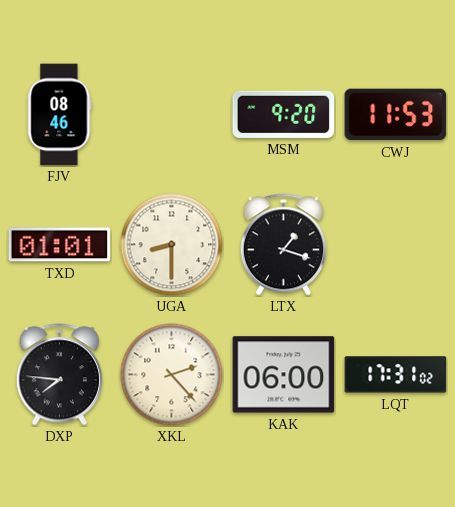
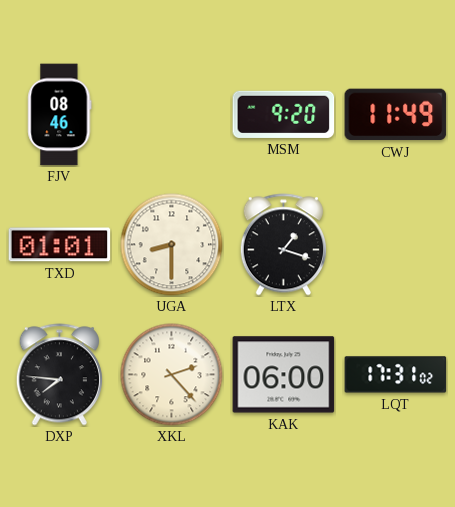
CWJ: 11:53 -> 11:49
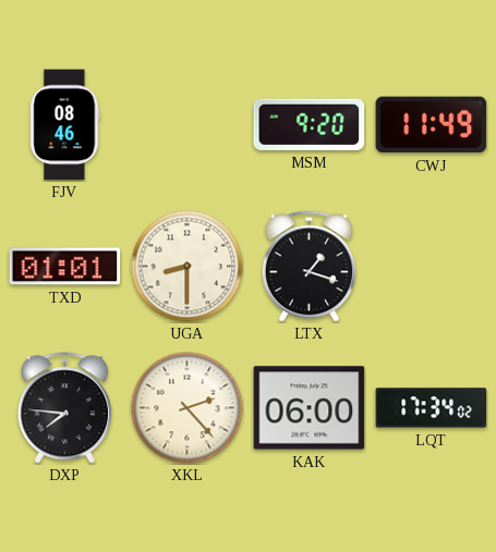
LQT: 17:31 -> 17:34
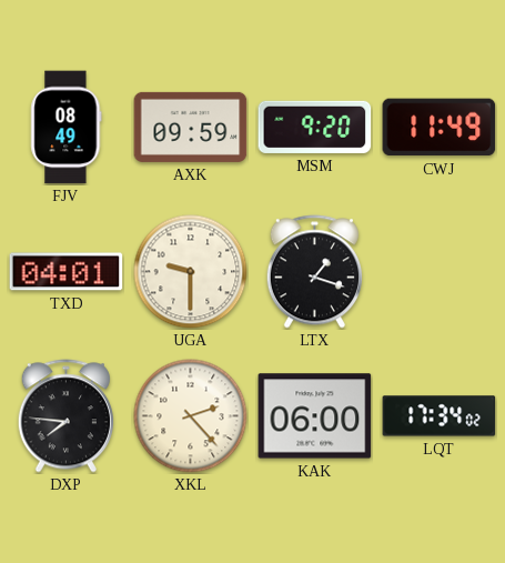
FJV: 08:46 -> 08:49
AXK: none -> 09:59
TXD: 01:01 -> 04:01
UGA: 8:30 -> 9:30
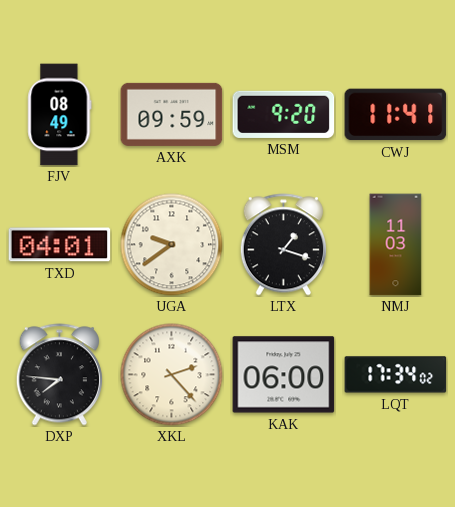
CWJ: 11:49 -> 11:41
UGA: 9:30 -> 9:39
NMJ: none -> 11:03
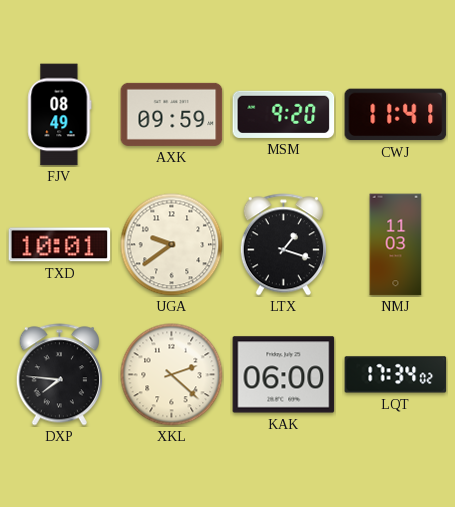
TXD: 04:01 -> 10:01
XKL: 2:23 -> 2:22
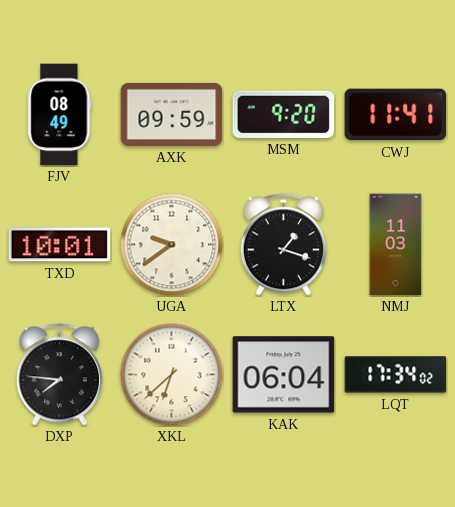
XKL: 2:22 -> 6:38
KAK: 06:00 -> 06:04
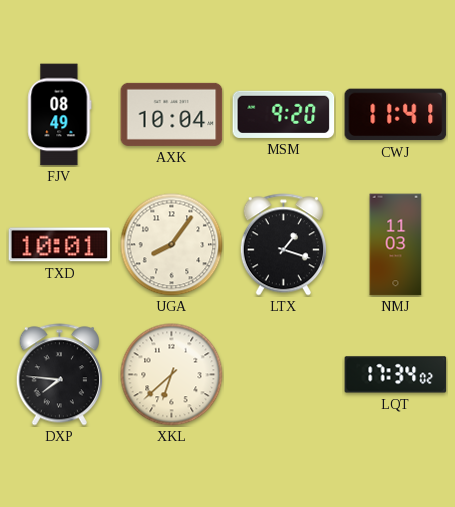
AXK: 09:59 -> 10:04
UGA: 9:39 -> 8:06
KAK: 06:04 -> none
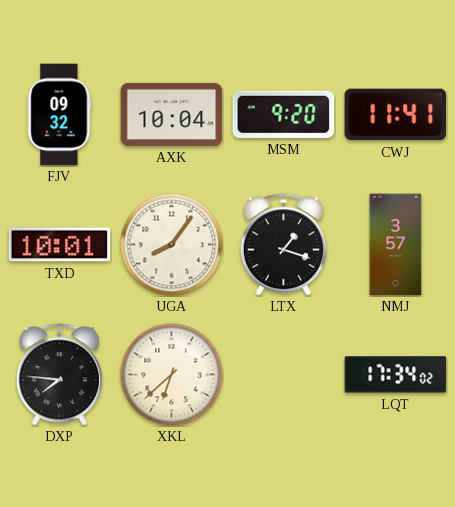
FJV: 08:49 -> 09:32
NMJ: 11:03 -> 3:57
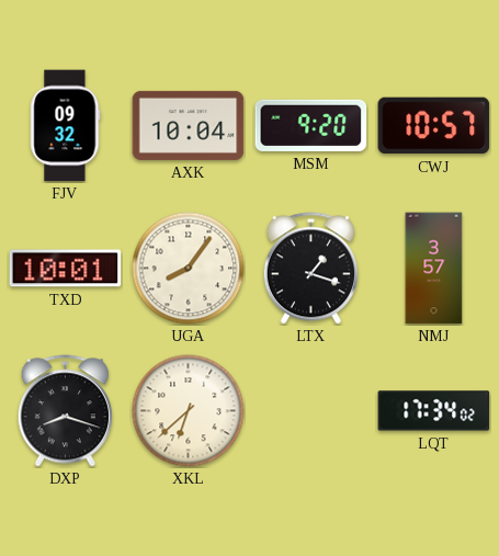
CWJ: 11:41 -> 10:57
DXP: 7:46 -> 8:18
